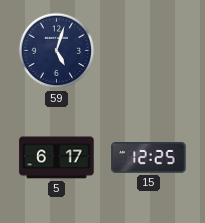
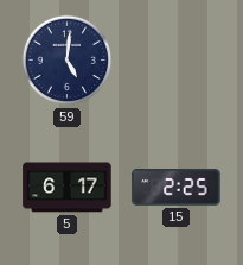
59: 5:03 -> 5:01
15: 12:25 -> 2:25
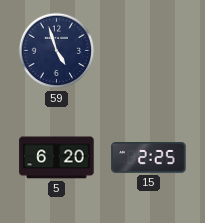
59: 5:01 -> 4:57
5: 6:17 -> 6:20
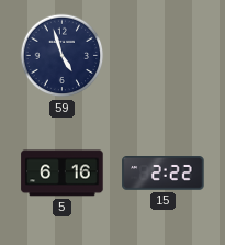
5: 6:20 -> 6:16
15: 2:25 -> 2:22
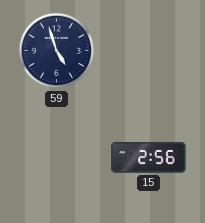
5: 6:16 -> none
15: 2:22 -> 2:56
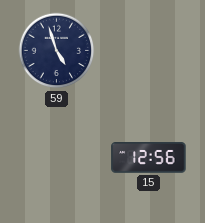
15: 2:56 -> 12:56
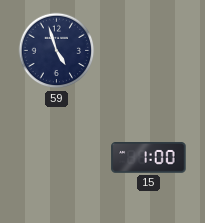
15: 12:56 -> 1:00
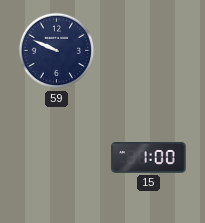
59: 4:57 -> 9:49
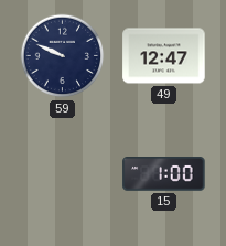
49: none -> 12:47
